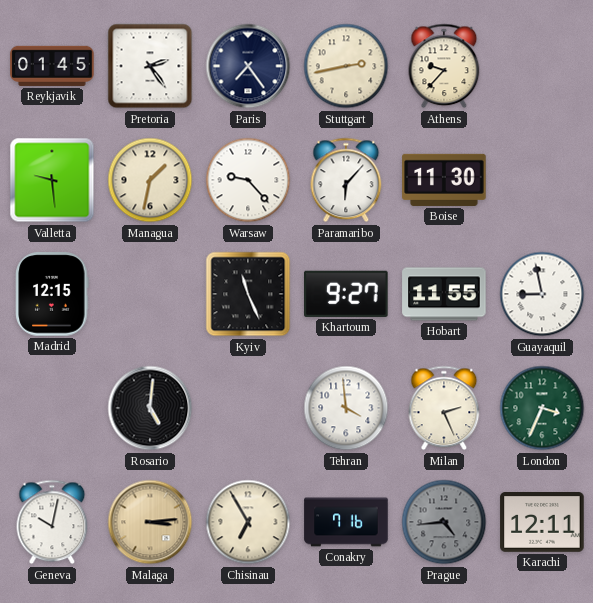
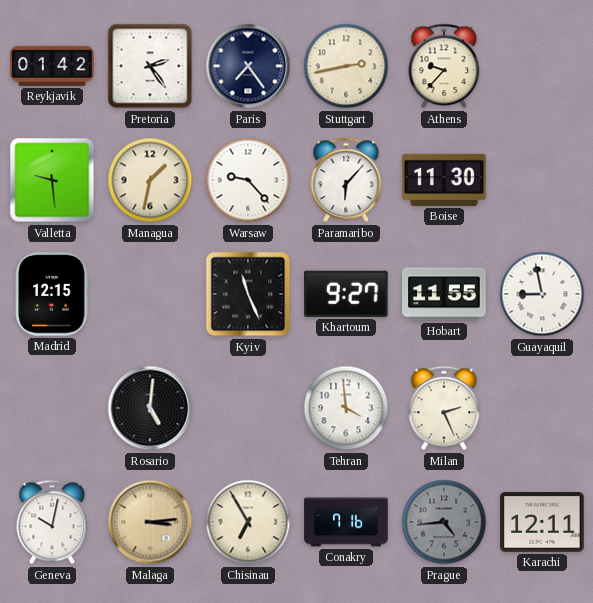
Reykjavik: 01:45 -> 01:42
London: 3:34 -> none
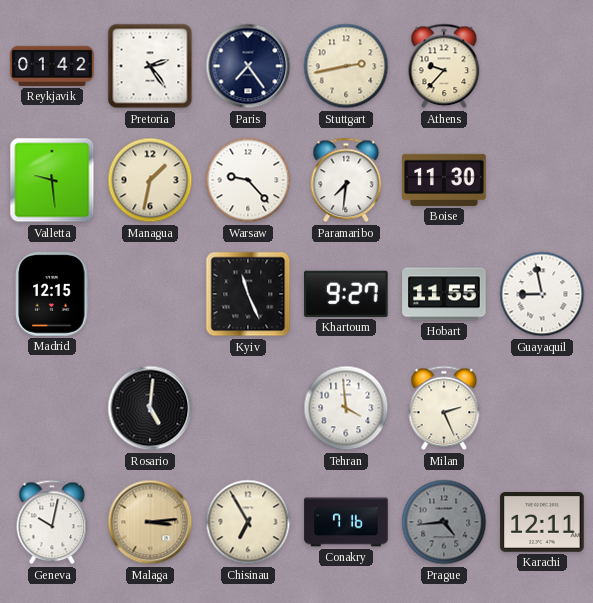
Paramaribo: 6:07 -> 7:31
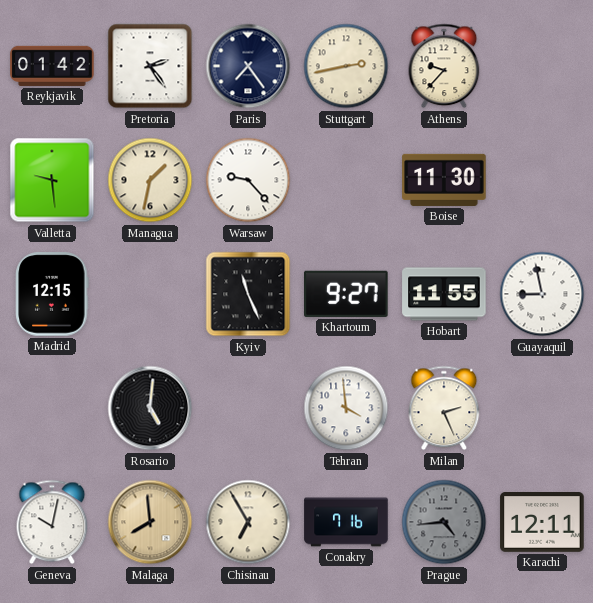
Paramaribo: 7:31 -> none
Malaga: 3:14 -> 7:59
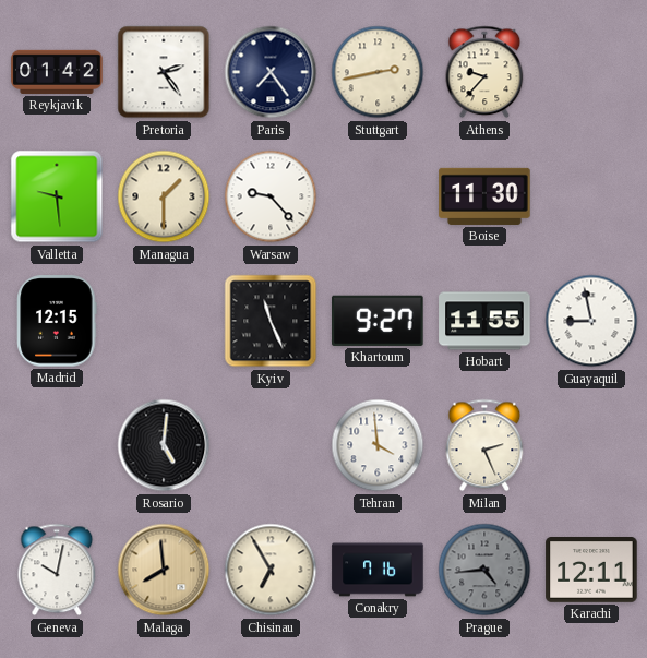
Managua: 1:32 -> 1:30
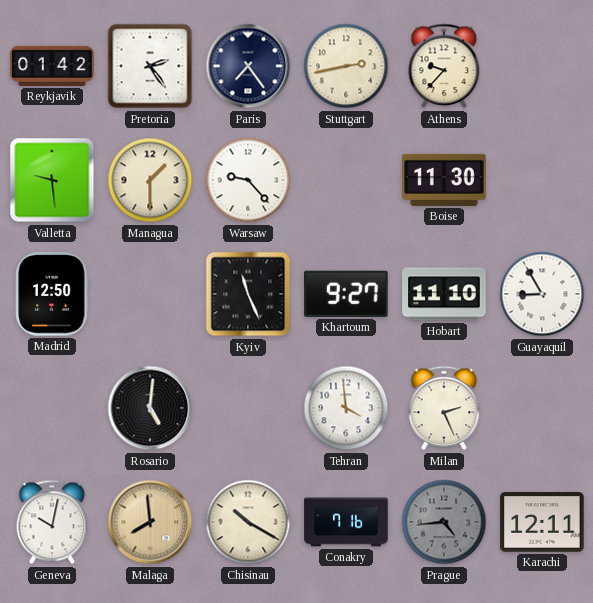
Madrid: 12:15 -> 12:50
Hobart: 11:55 -> 11:10
Guayaquil: 8:58 -> 8:55
Chisinau: 6:55 -> 10:20
